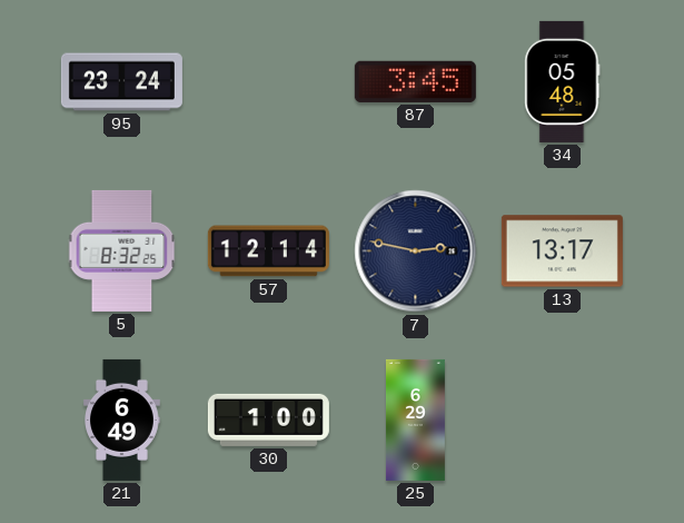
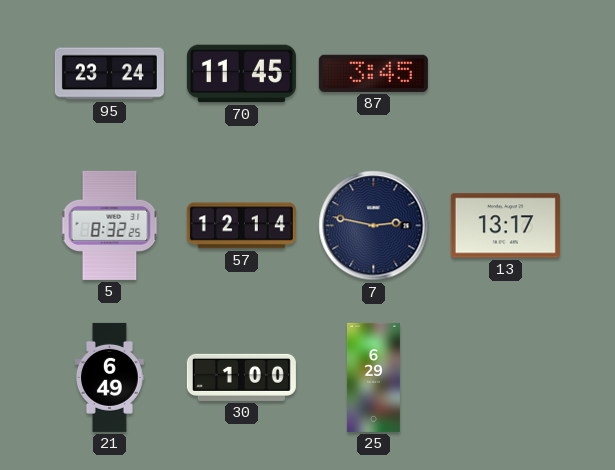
70: none -> 11:45
34: 05:48 -> none
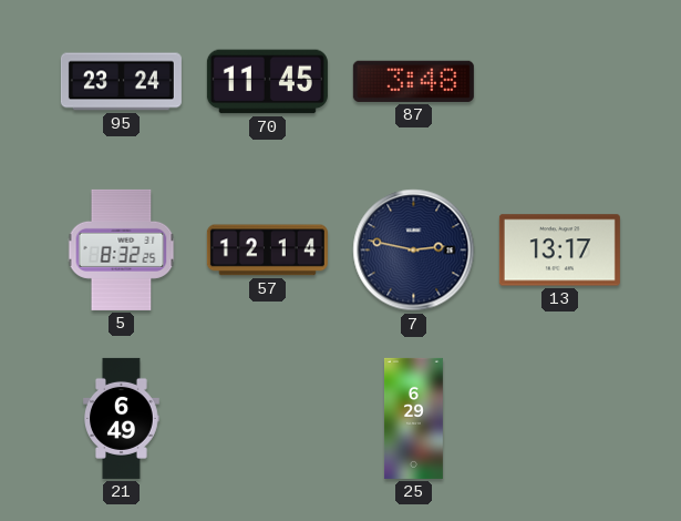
87: 3:45 -> 3:48
30: 1:00 -> none
